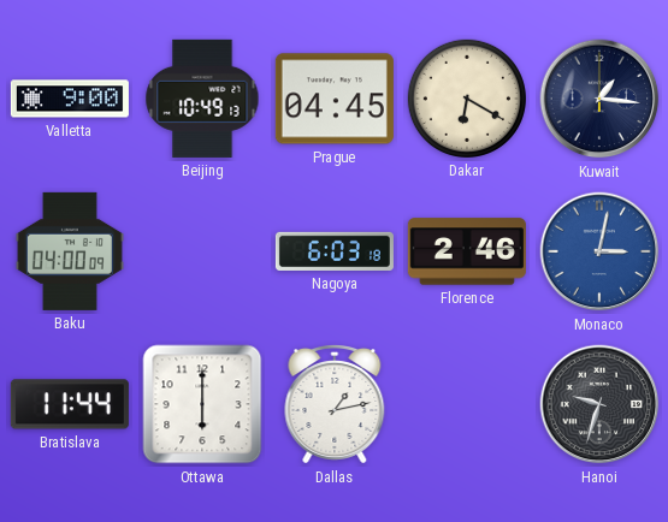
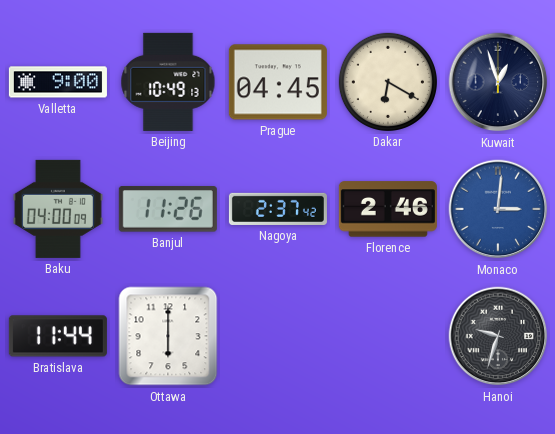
Kuwait: 1:16 -> 12:57
Banjul: none -> 11:26
Nagoya: 6:03 -> 2:37
Monaco: 3:02 -> 3:01
Dallas: 1:13 -> none
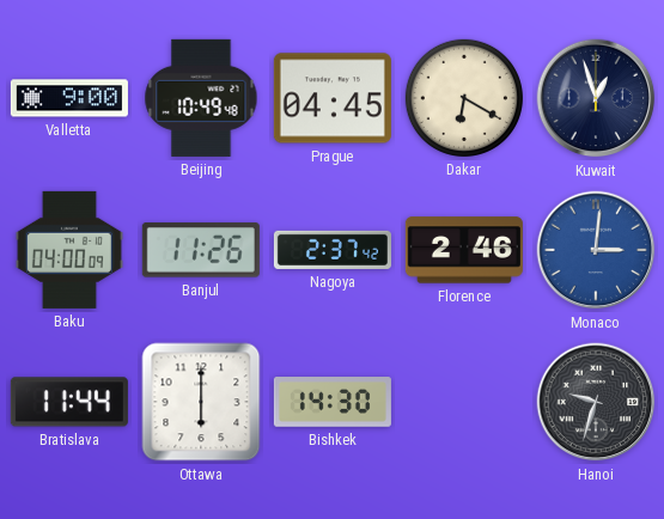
Beijing: 10:49:13 -> 10:49:48
Bishkek: none -> 14:30
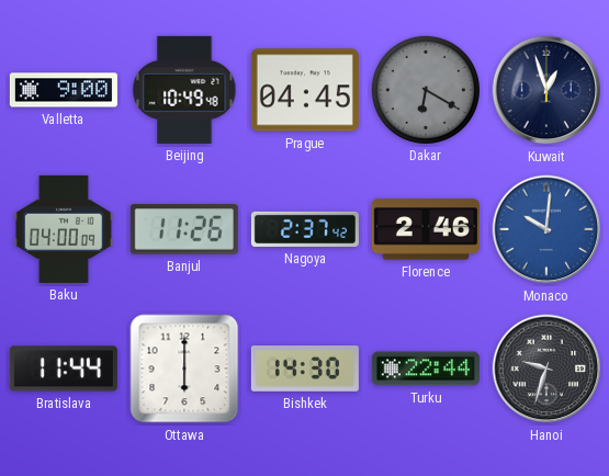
Dakar dial: cream -> grey
Monaco: 3:01 -> 10:01
Turku: none -> 22:44
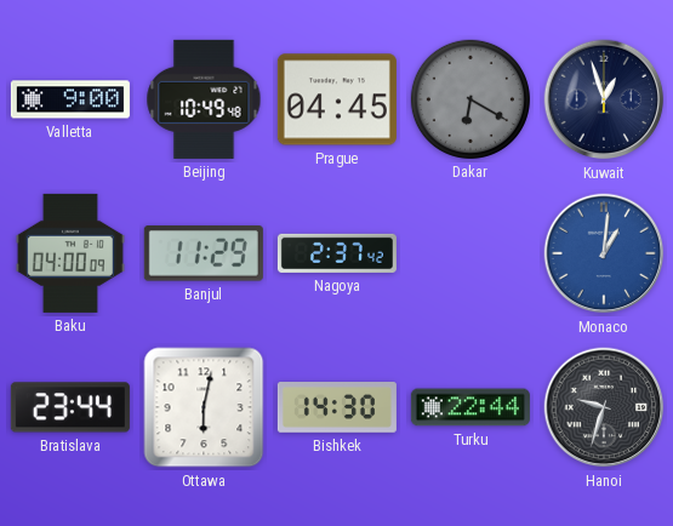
Banjul: 11:26 -> 11:29
Florence: 2:46 -> none
Monaco: 10:01 -> 1:01
Bratislava: 11:44 -> 23:44
Ottawa: 6:00 -> 6:02
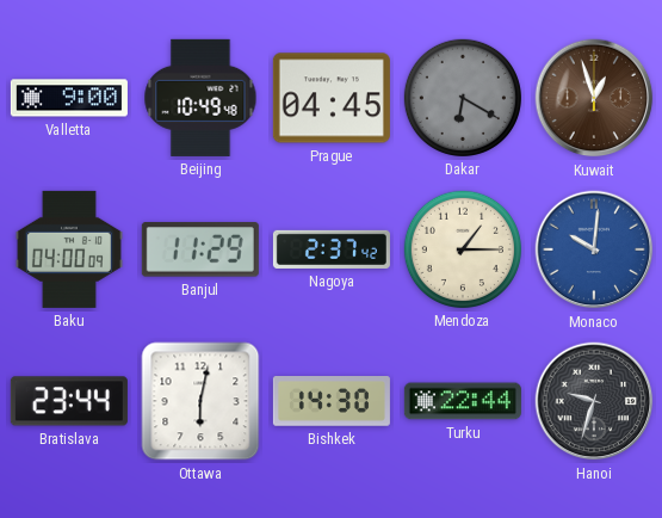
Kuwait dial: navy -> brown
Mendoza: none -> 1:15
Monaco: 1:01 -> 10:01
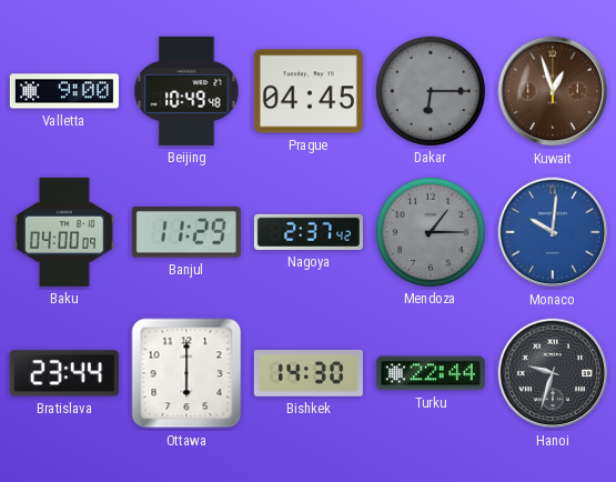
Dakar: 6:20 -> 6:15
Mendoza dial: cream -> grey
Ottawa: 6:02 -> 6:00
